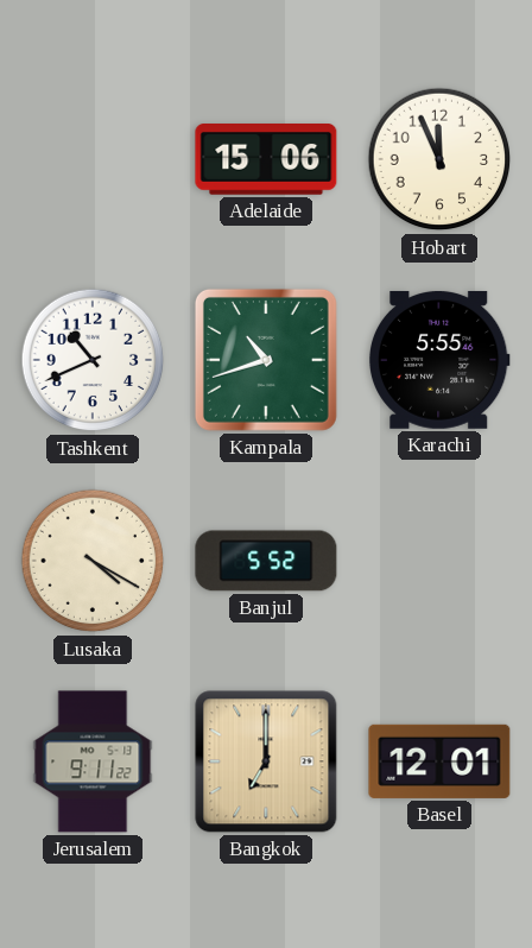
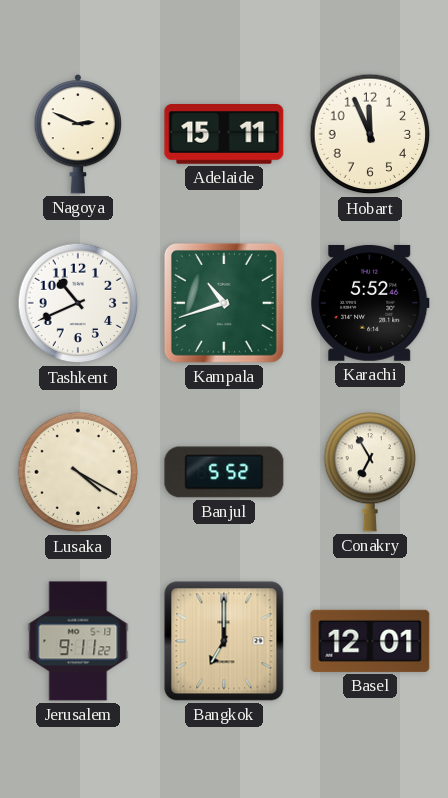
Nagoya: none -> 2:49
Adelaide: 15:06 -> 15:11
Karachi: 5:55 -> 5:52
Conakry: none -> 6:55
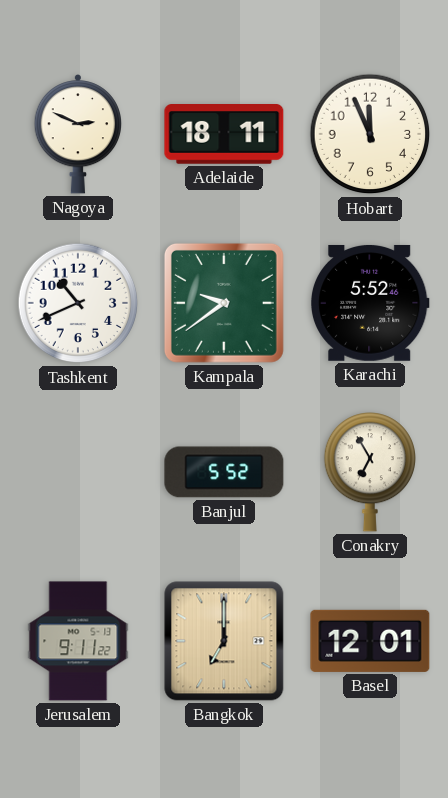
Adelaide: 15:11 -> 18:11
Kampala: 10:42 -> 9:39
Lusaka: 4:20 -> none
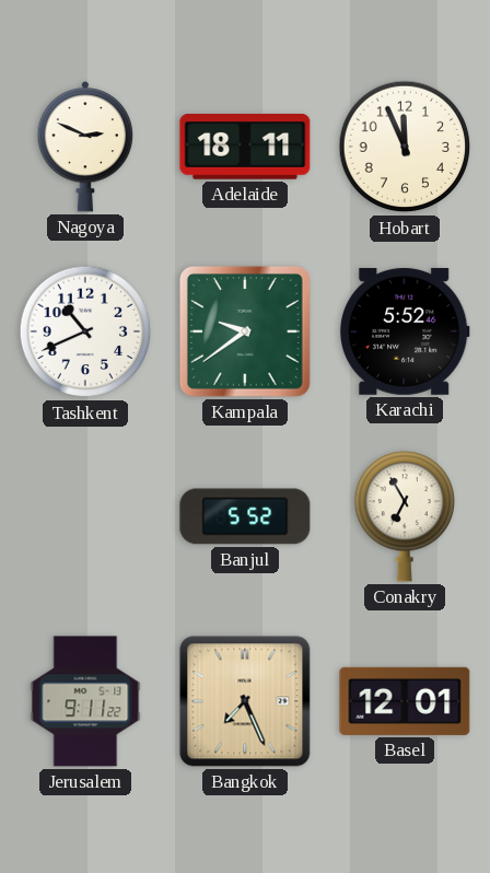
Bangkok: 7:00 -> 7:26
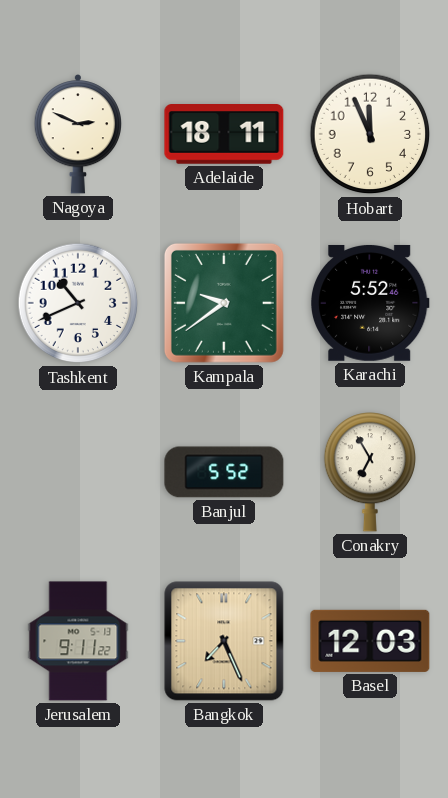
Basel: 12:01 -> 12:03
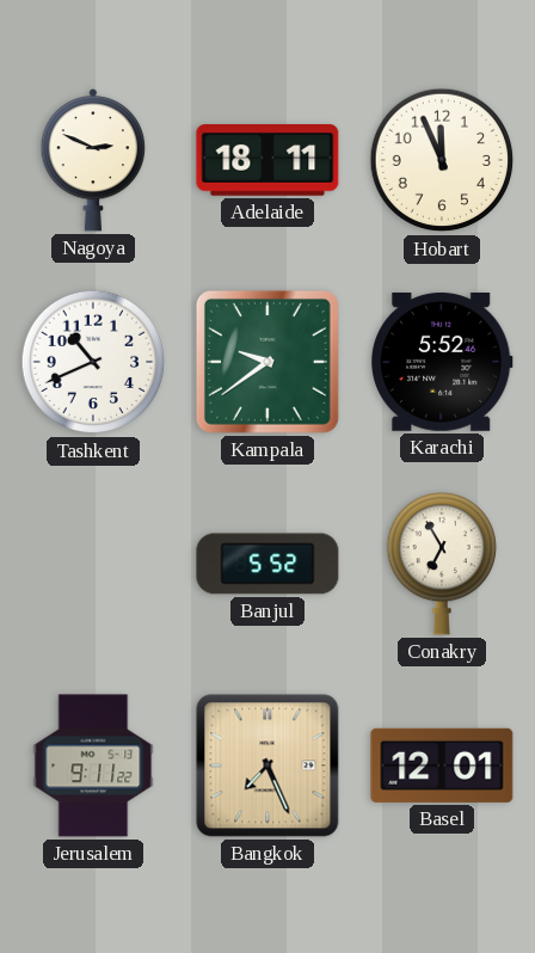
Basel: 12:03 -> 12:01
